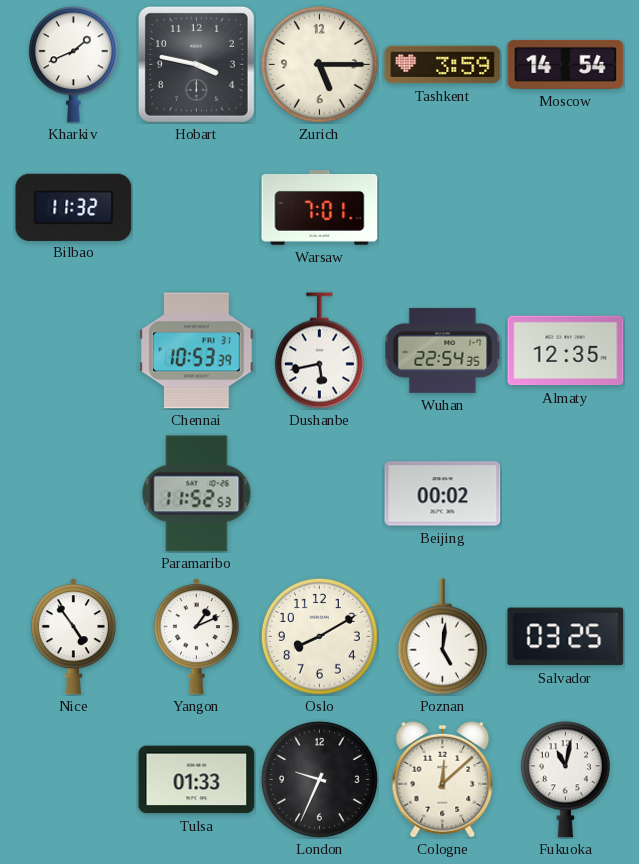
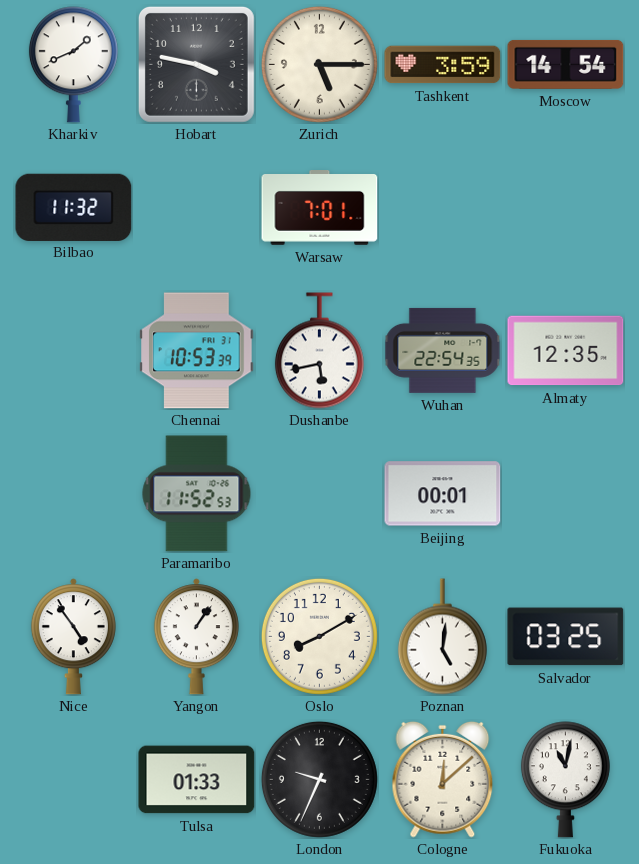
Beijing: 00:02 -> 00:01
Yangon: 1:11 -> 1:06
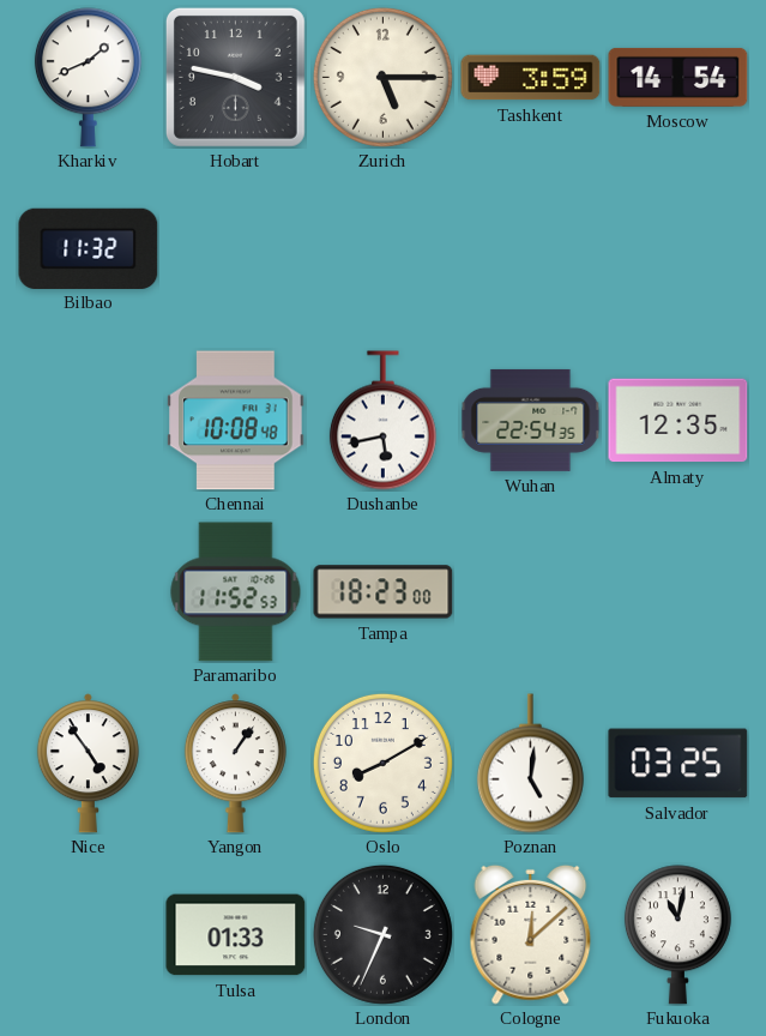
Warsaw: 7:01 -> none
Chennai: 10:53 -> 10:08
Tampa: none -> 18:23
Beijing: 00:01 -> none
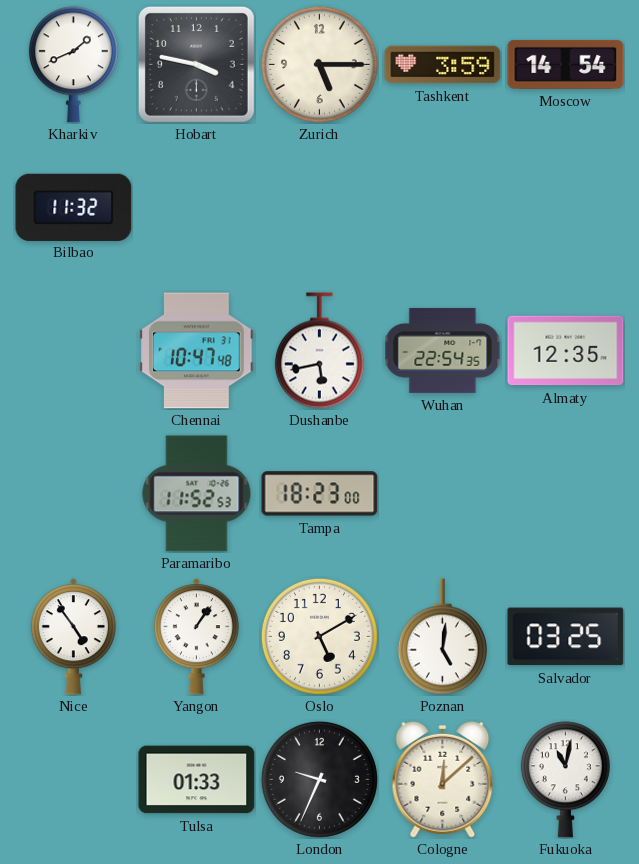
Chennai: 10:08 -> 10:47
Oslo: 8:10 -> 5:10
